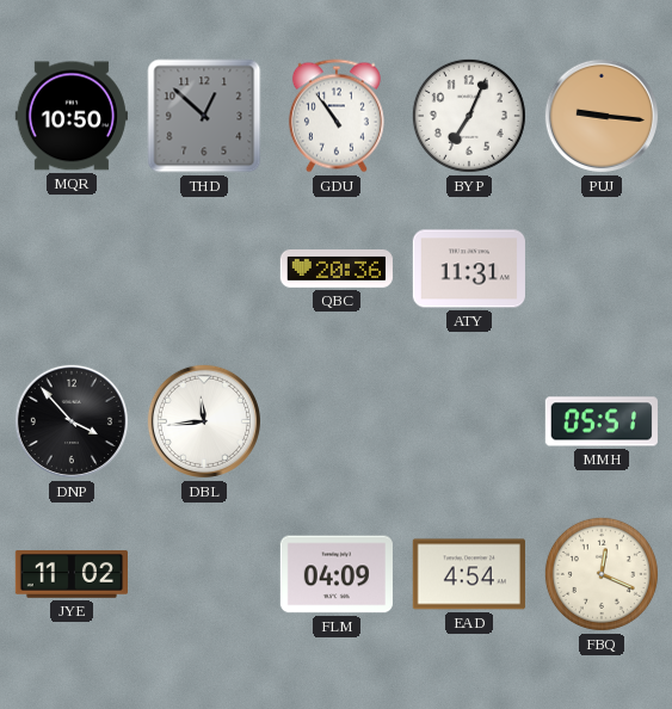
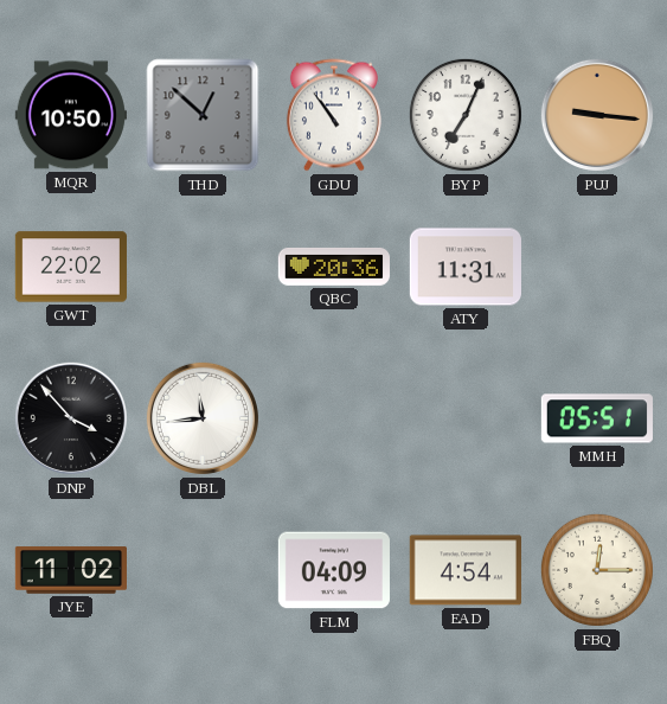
GWT: none -> 22:02
FBQ: 12:19 -> 12:15
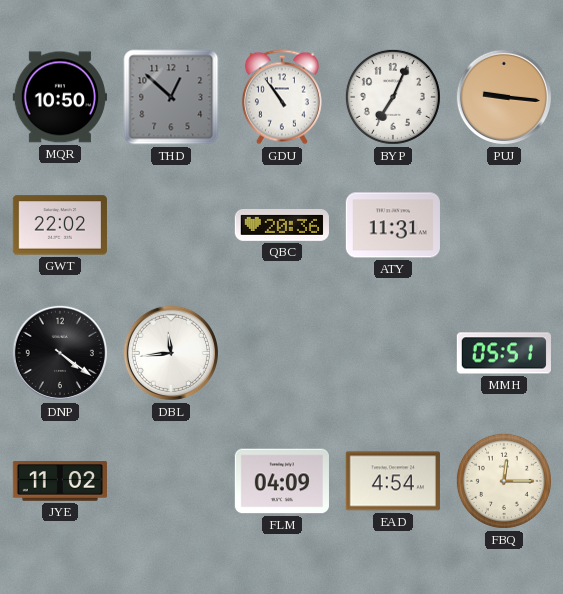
DNP: 3:53 -> 4:21
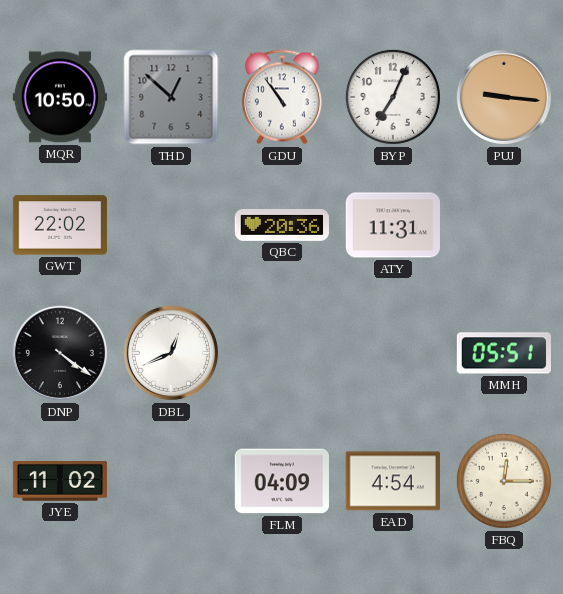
DBL: 11:44 -> 12:41
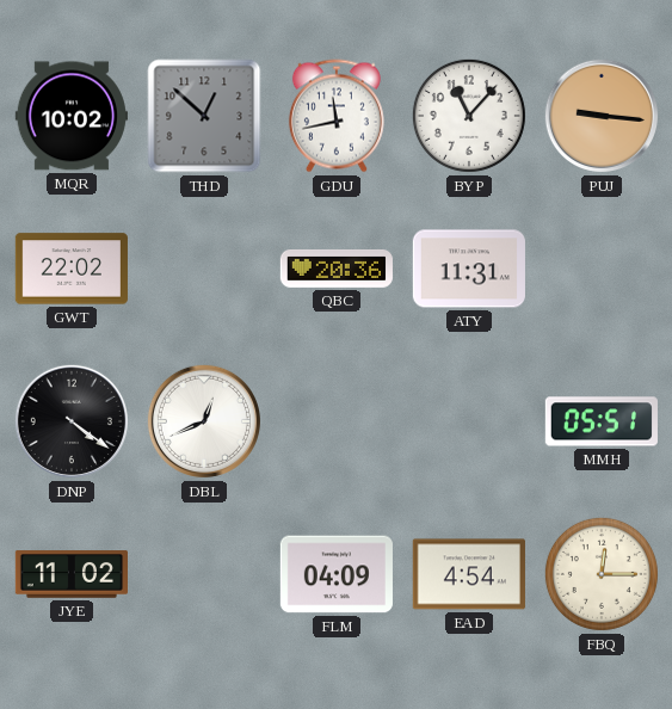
MQR: 10:50 -> 10:02
GDU: 10:54 -> 11:43
BYP: 7:04 -> 11:07
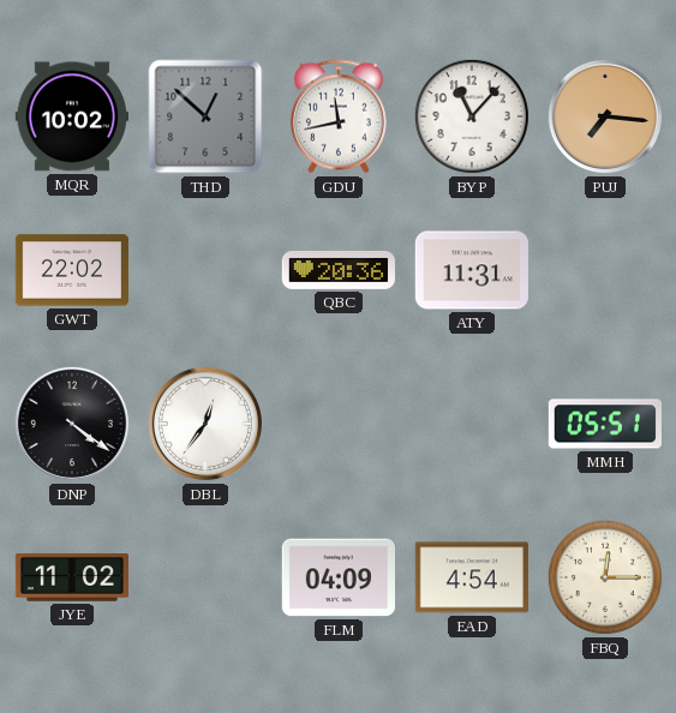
PUJ: 9:16 -> 7:16
DBL: 12:41 -> 12:36
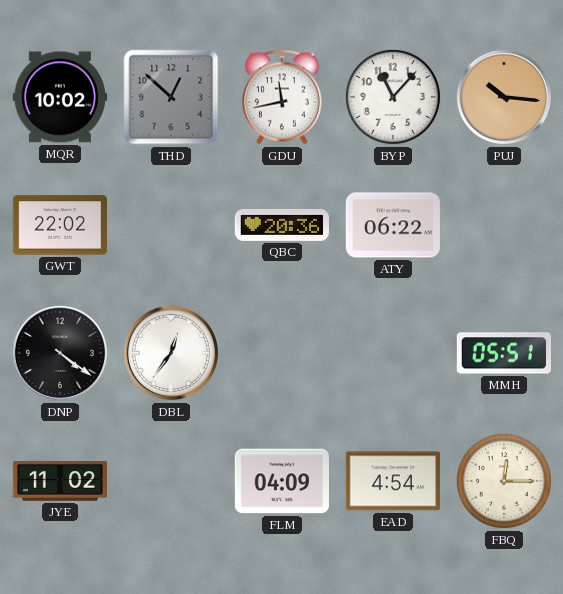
PUJ: 7:16 -> 10:16
ATY: 11:31 -> 06:22
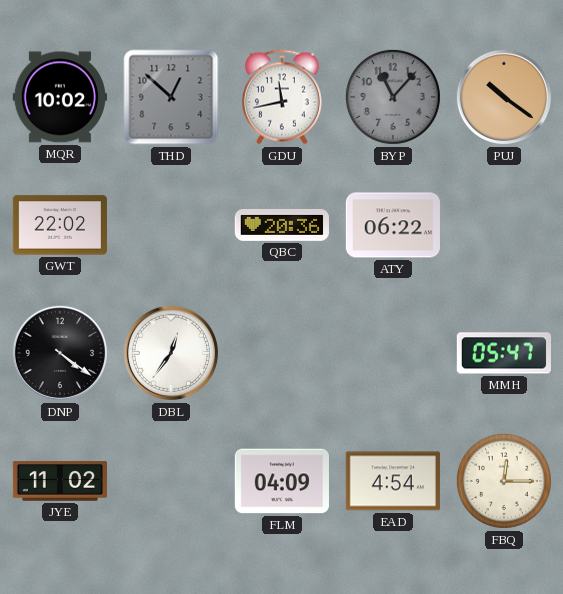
BYP dial: white -> grey
PUJ: 10:16 -> 10:21
MMH: 05:51 -> 05:47
